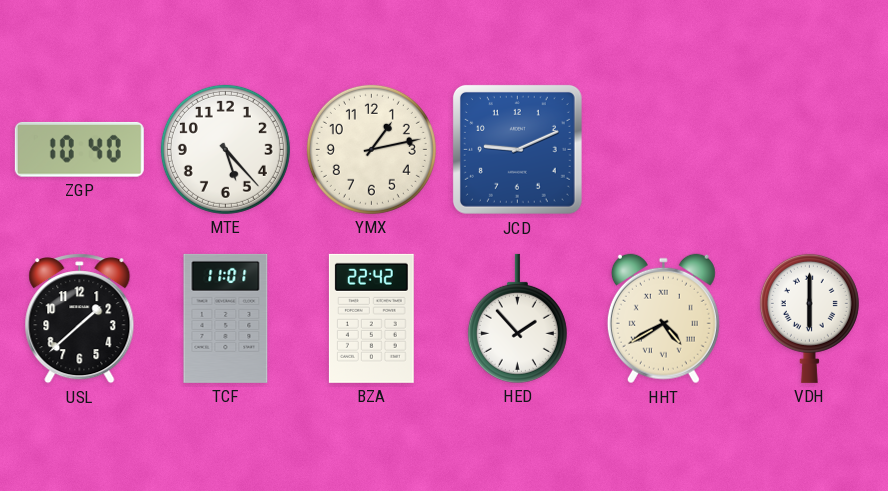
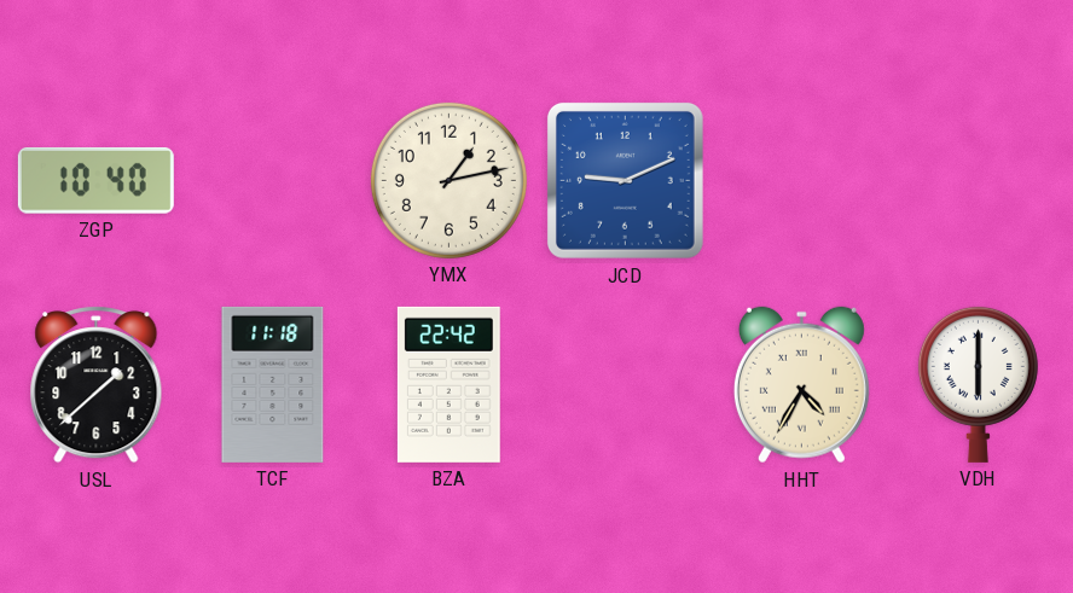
MTE: 5:23 -> none
TCF: 11:01 -> 11:18
HED: 1:53 -> none
HHT: 4:40 -> 4:35
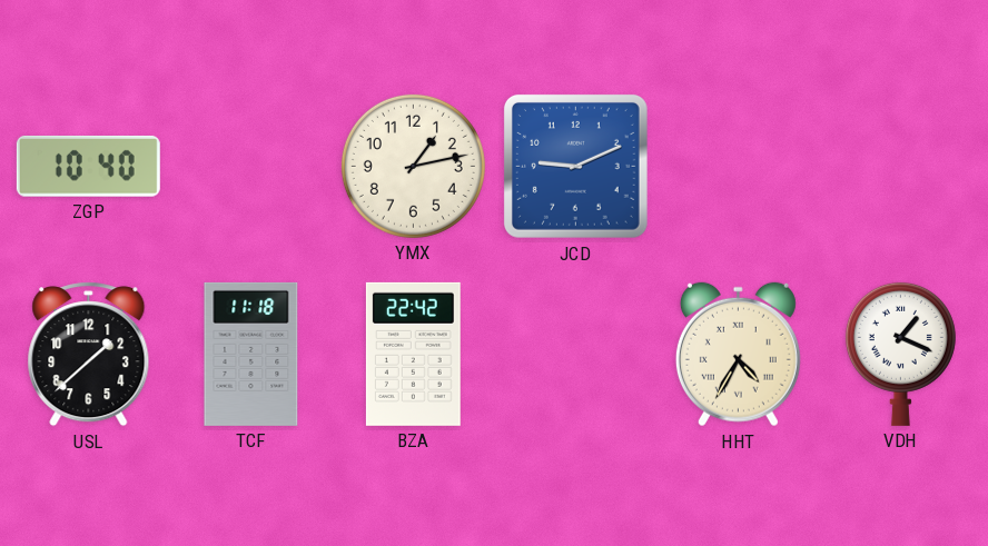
VDH: 6:00 -> 1:19
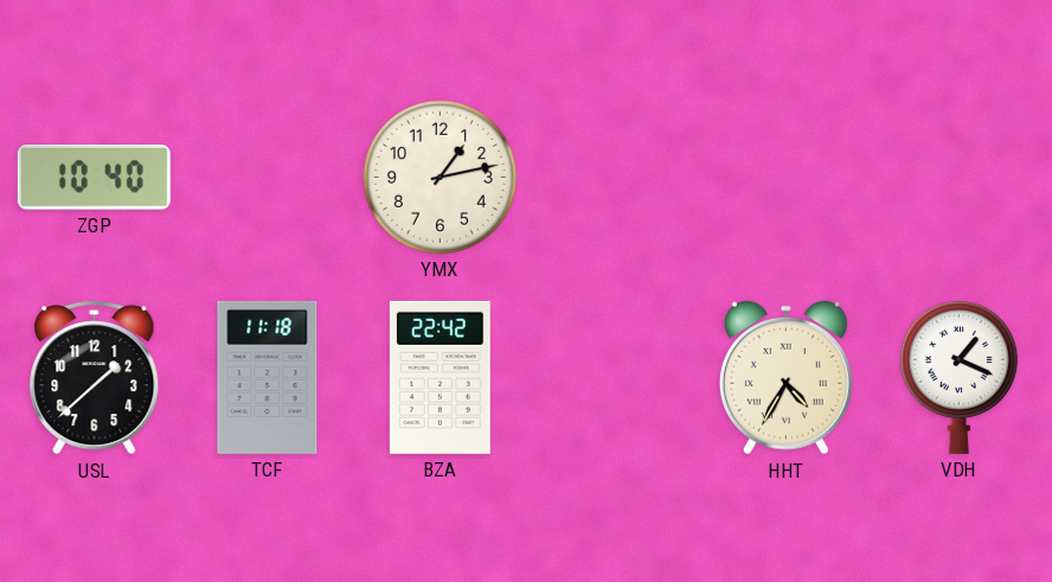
JCD: 9:11 -> none
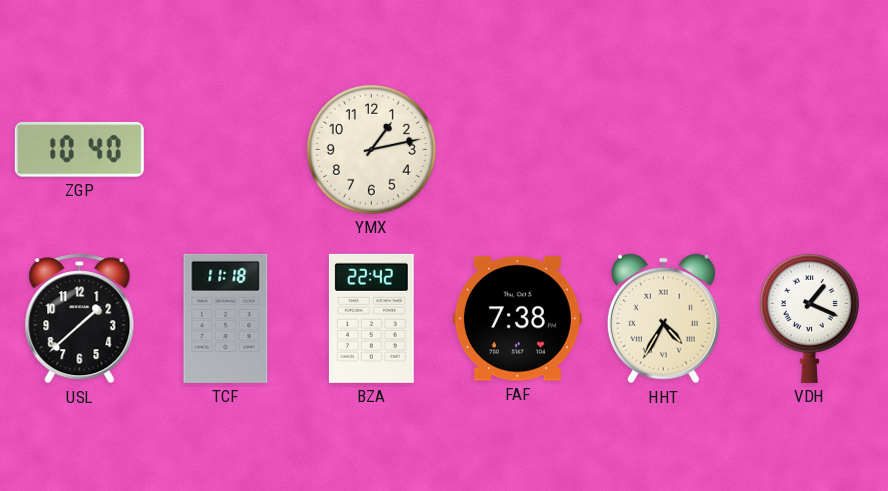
FAF: none -> 7:38
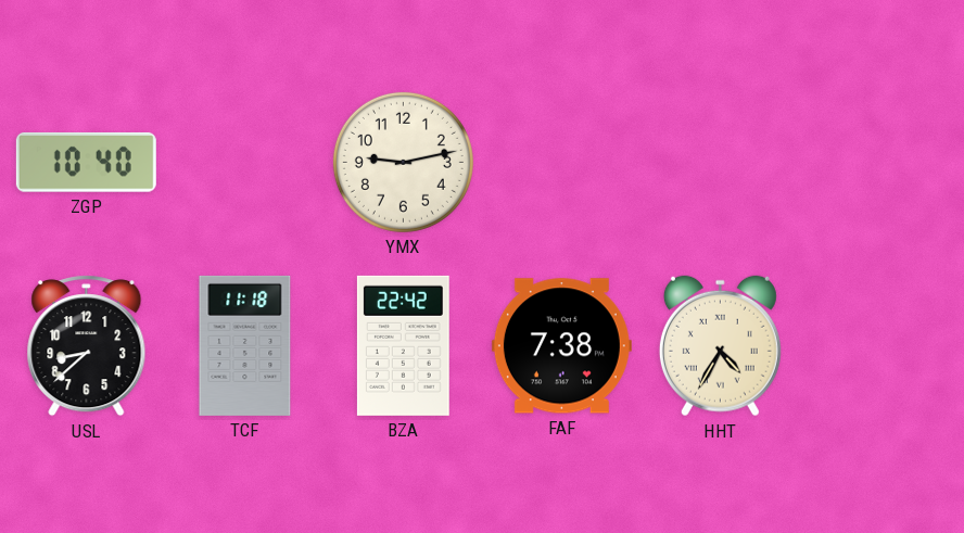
YMX: 1:13 -> 9:13
USL: 1:38 -> 8:38
VDH: 1:19 -> none
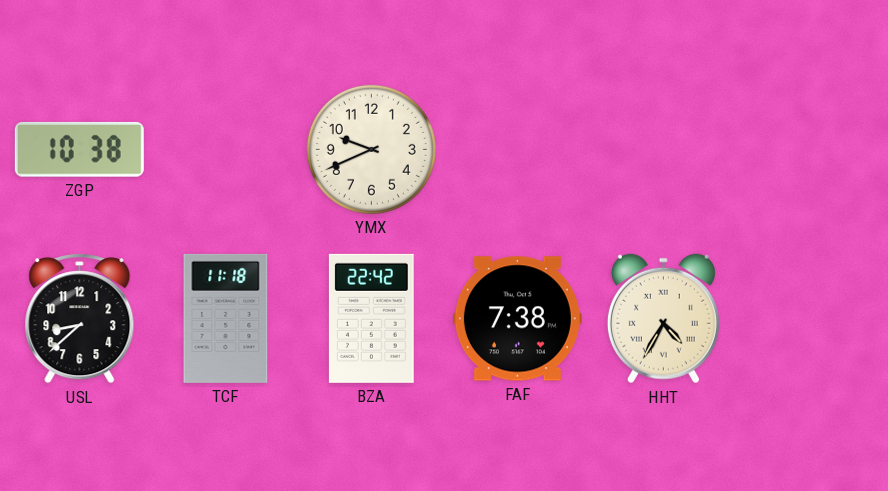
ZGP: 10:40 -> 10:38
YMX: 9:13 -> 9:41
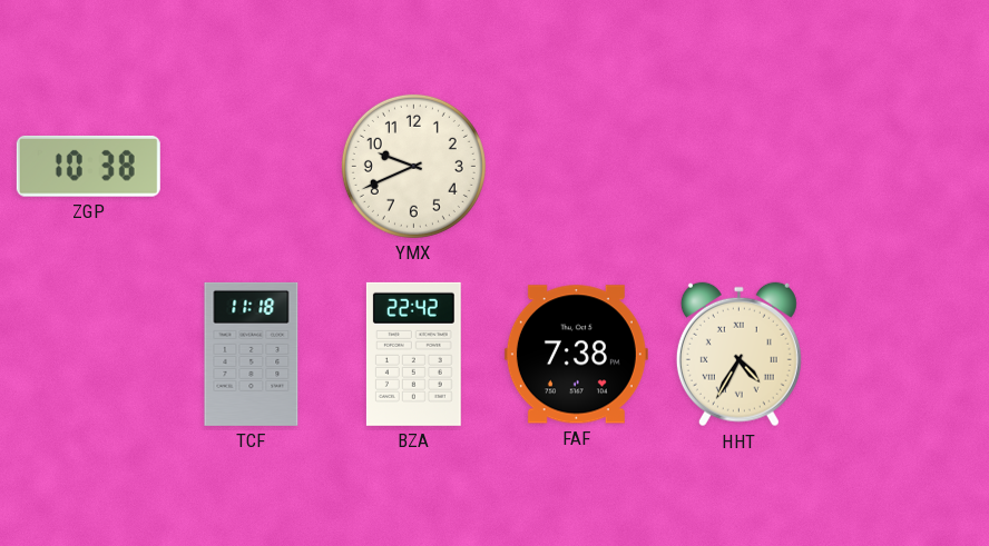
USL: 8:38 -> none
